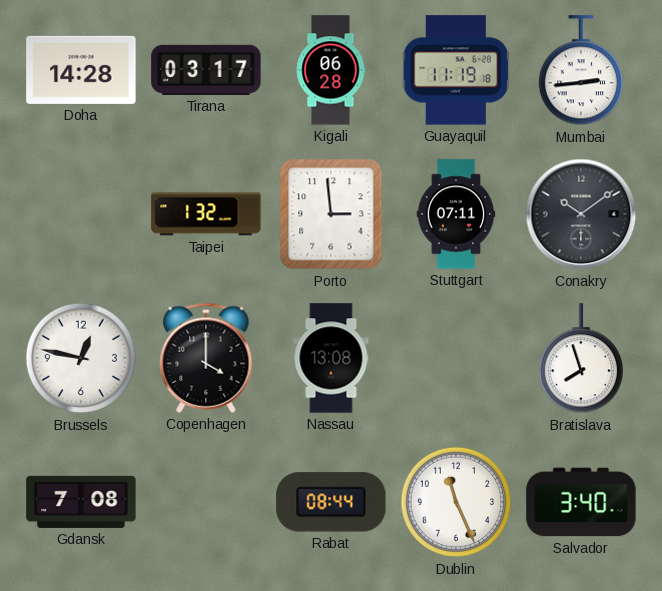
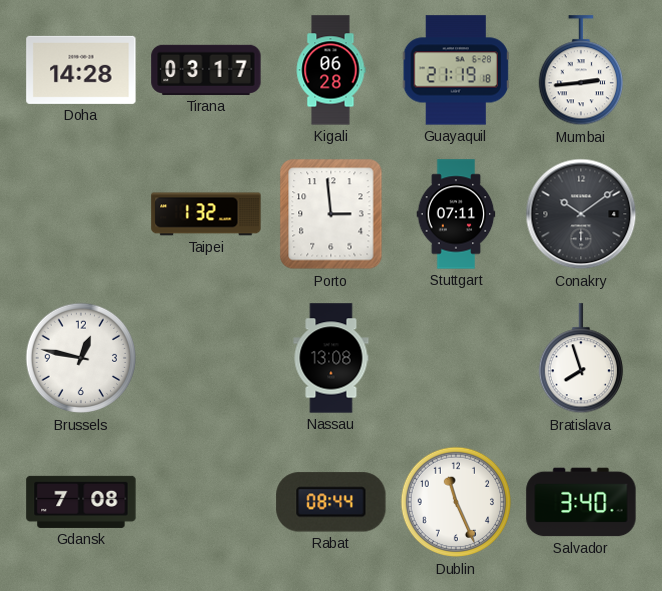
Guayaquil: 11:19 -> 21:19
Copenhagen: 4:00 -> none
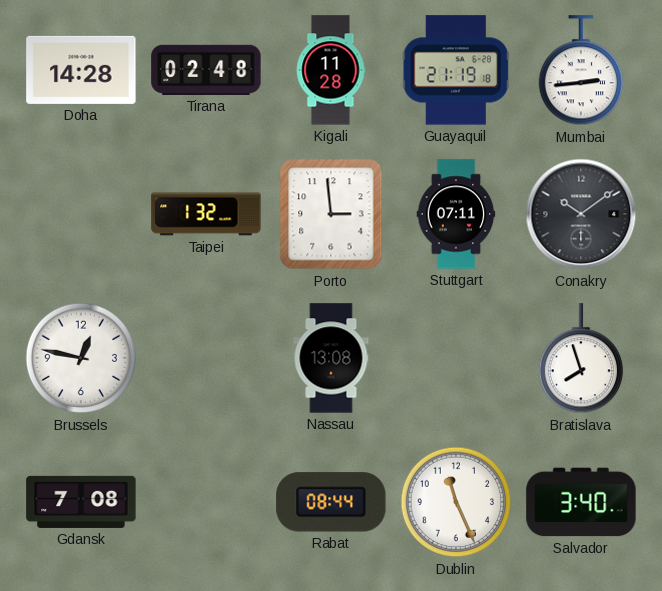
Tirana: 03:17 -> 02:48
Kigali: 06:28 -> 11:28
